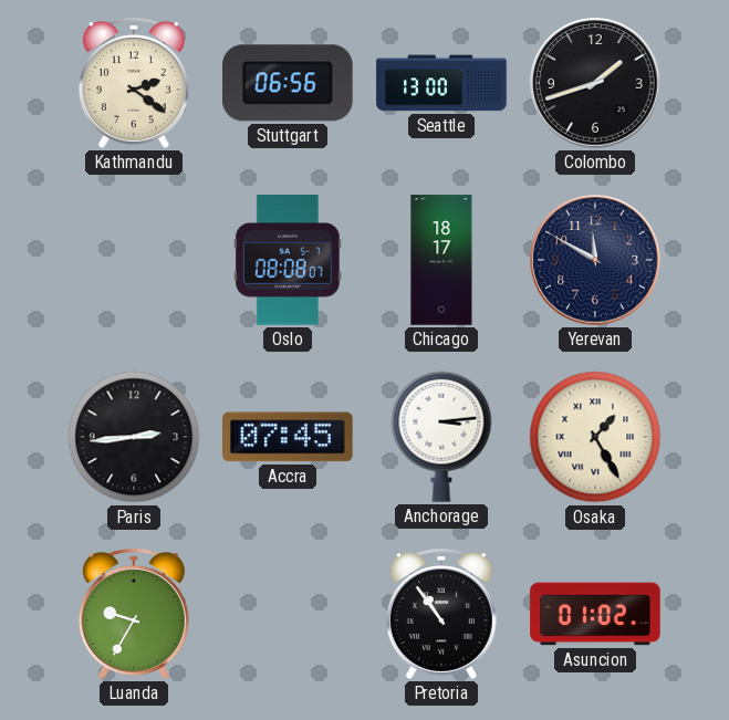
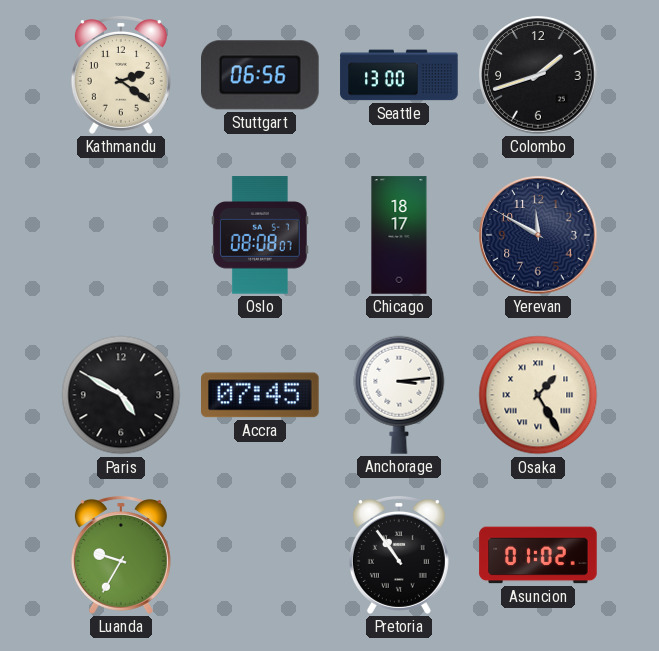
Paris: 2:44 -> 4:50
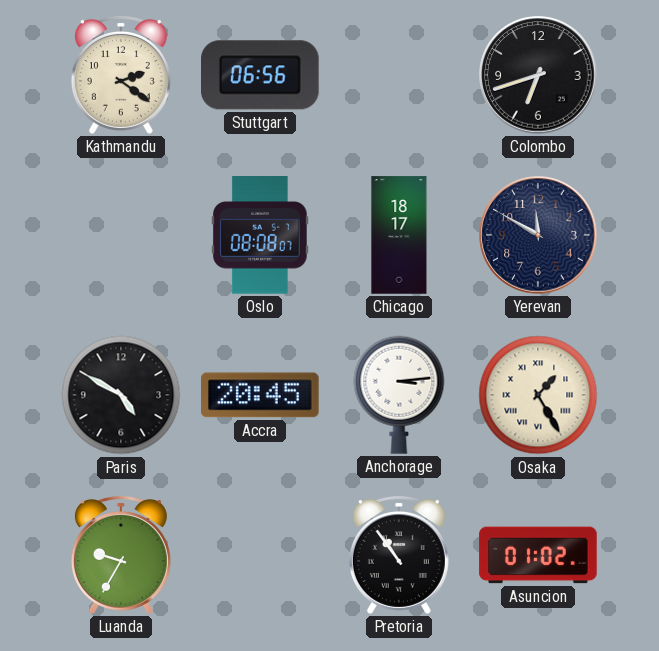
Seattle: 13:00 -> none
Colombo: 1:42 -> 6:42
Accra: 07:45 -> 20:45
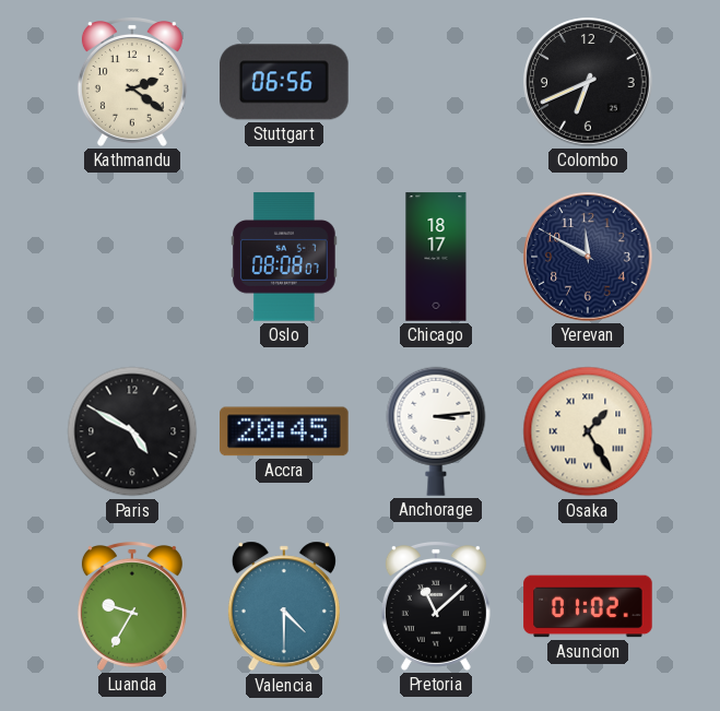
Colombo: 6:42 -> 6:41
Valencia: none -> 4:30
Pretoria: 10:54 -> 11:08
